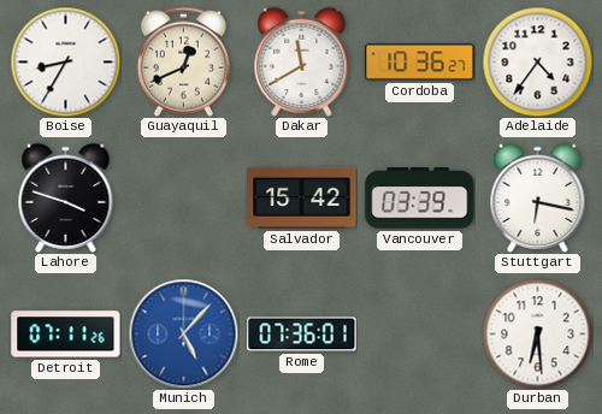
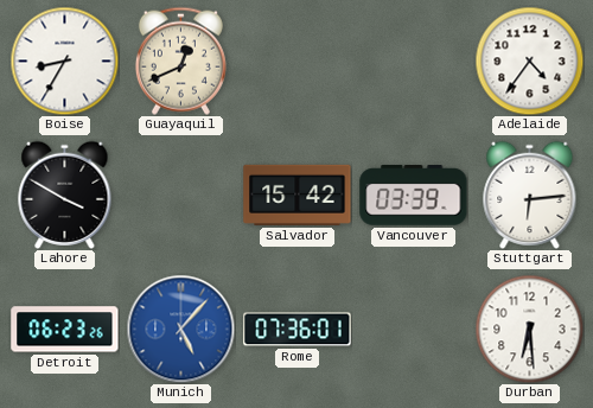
Dakar: 11:40 -> none
Cordoba: 10:36 -> none
Lahore: 3:48 -> 3:50
Stuttgart: 6:17 -> 6:14
Detroit: 07:11 -> 06:23
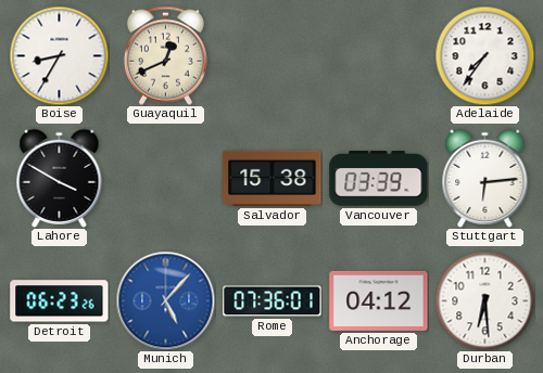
Adelaide: 4:36 -> 7:36
Salvador: 15:42 -> 15:38
Anchorage: none -> 04:12
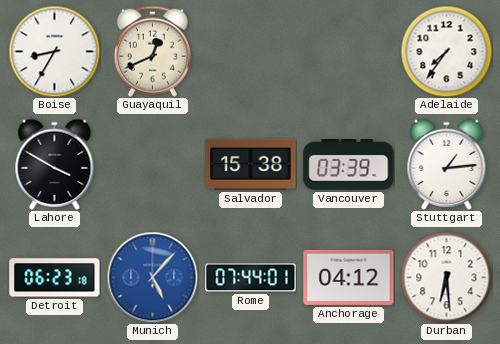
Stuttgart: 6:14 -> 1:14
Detroit: 06:23:26 -> 06:23:18
Rome: 07:36 -> 07:44
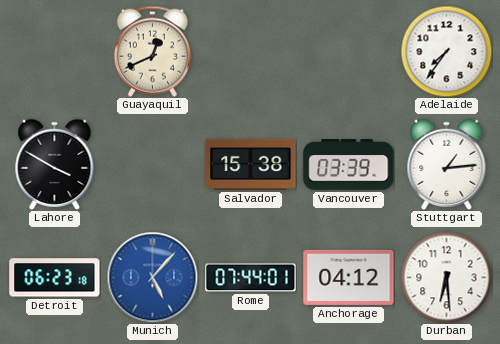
Boise: 8:35 -> none
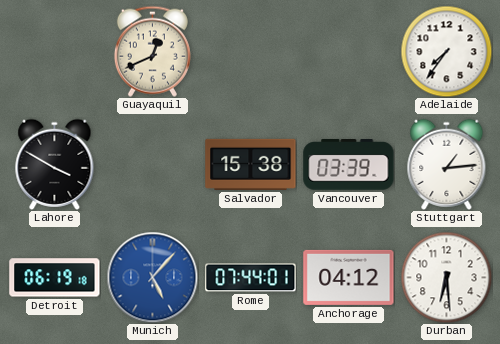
Detroit: 06:23 -> 06:19
